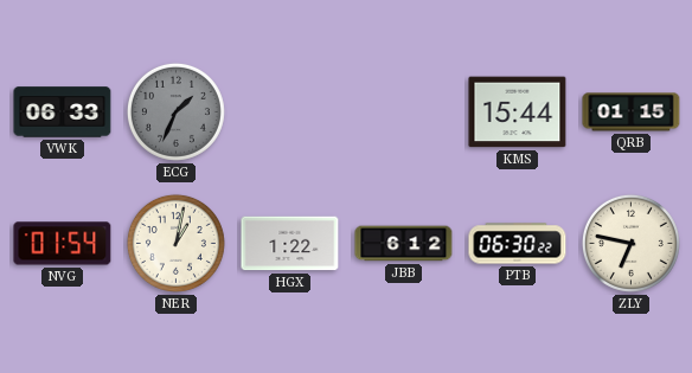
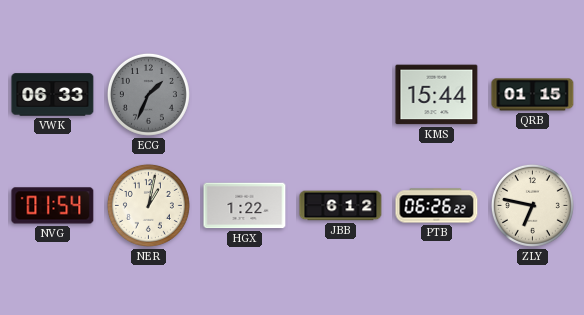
PTB: 06:30 -> 06:26
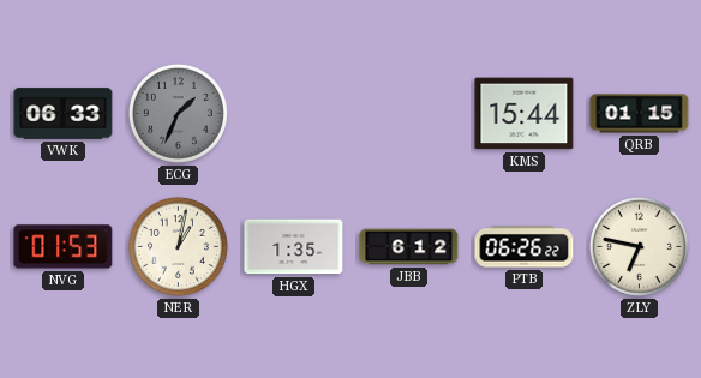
NVG: 01:54 -> 01:53
HGX: 1:22 -> 1:35
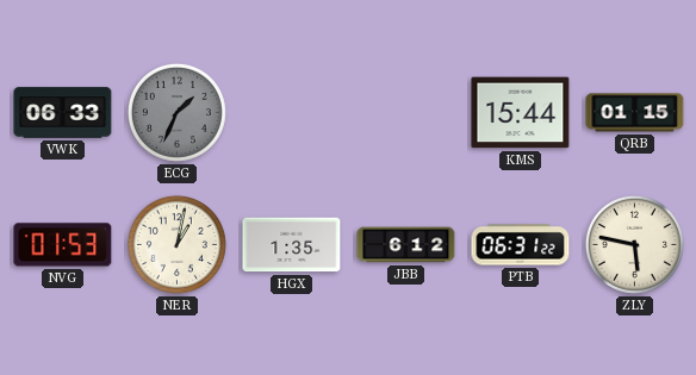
PTB: 06:26 -> 06:31
ZLY: 6:47 -> 5:47
